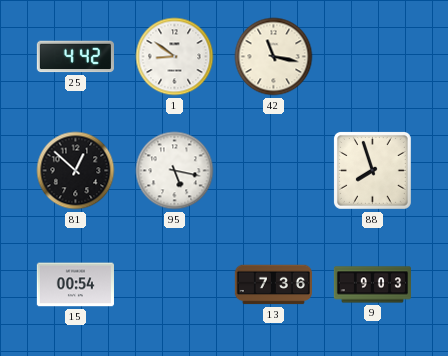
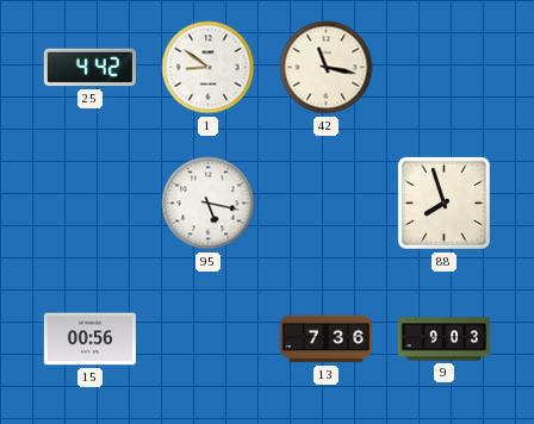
81: 12:52 -> none
15: 00:54 -> 00:56
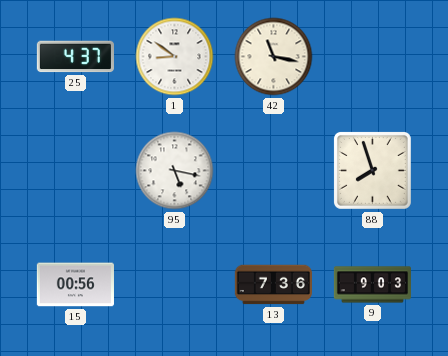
25: 4:42 -> 4:37
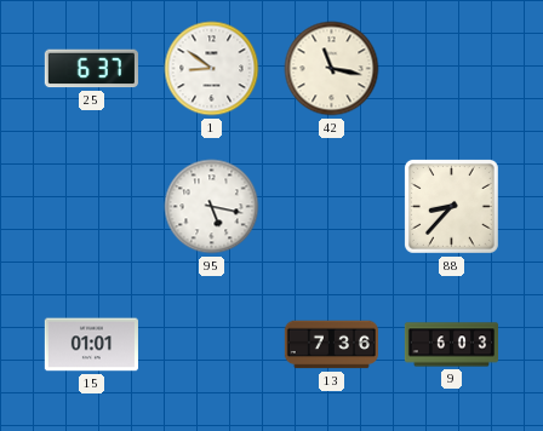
25: 4:37 -> 6:37
88: 7:57 -> 8:37
15: 00:56 -> 01:01
9: 9:03 -> 6:03
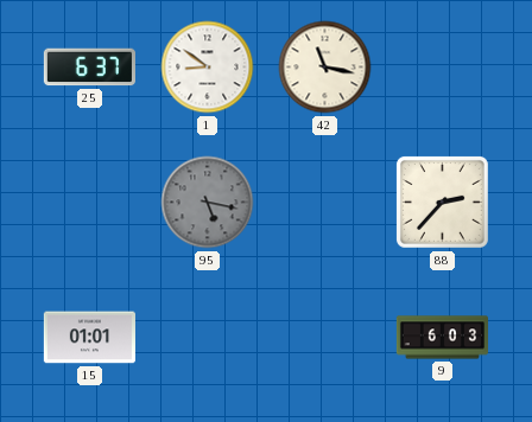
95 dial: white -> grey
88: 8:37 -> 2:37
13: 7:36 -> none
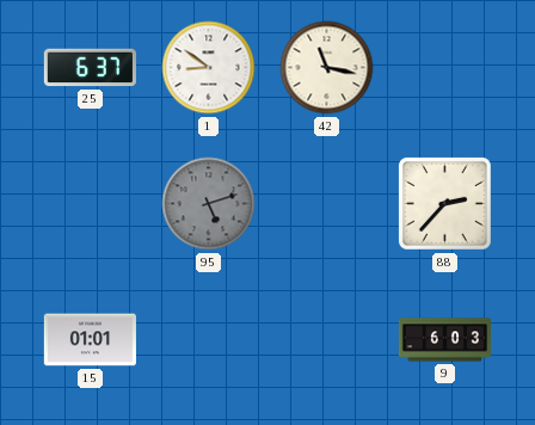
95: 5:17 -> 5:12
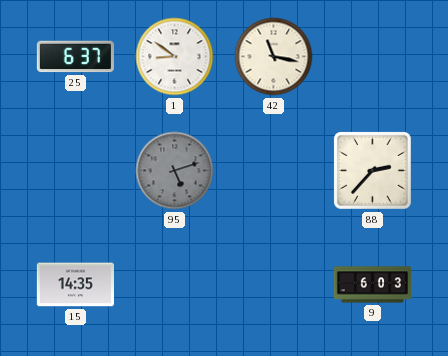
15: 01:01 -> 14:35
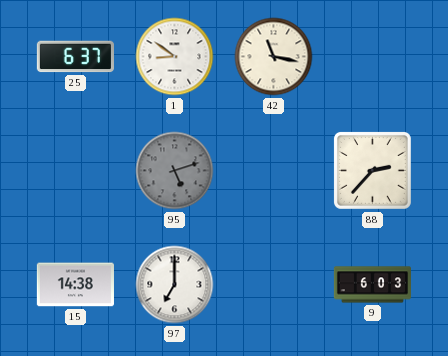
15: 14:35 -> 14:38
97: none -> 7:00
